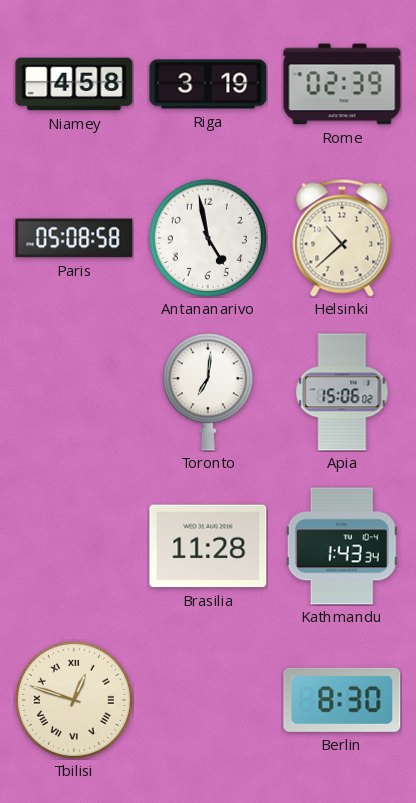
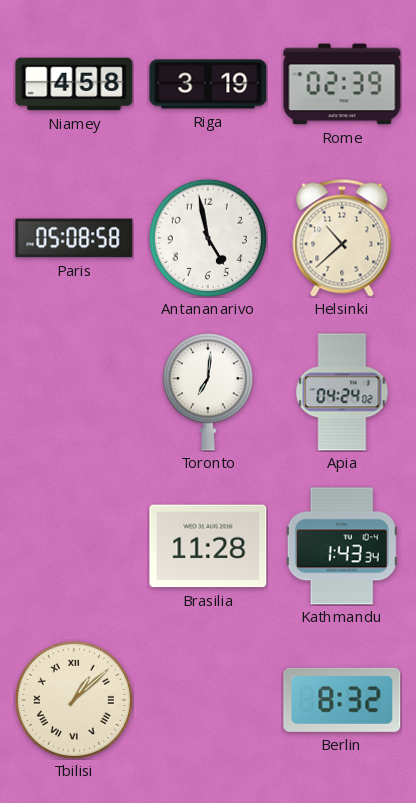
Apia: 15:06 -> 04:24
Tbilisi: 12:48 -> 1:08
Berlin: 8:30 -> 8:32
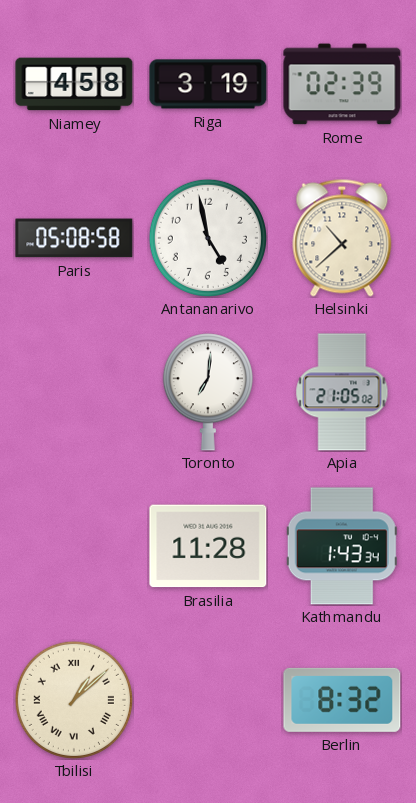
Apia: 04:24 -> 21:05
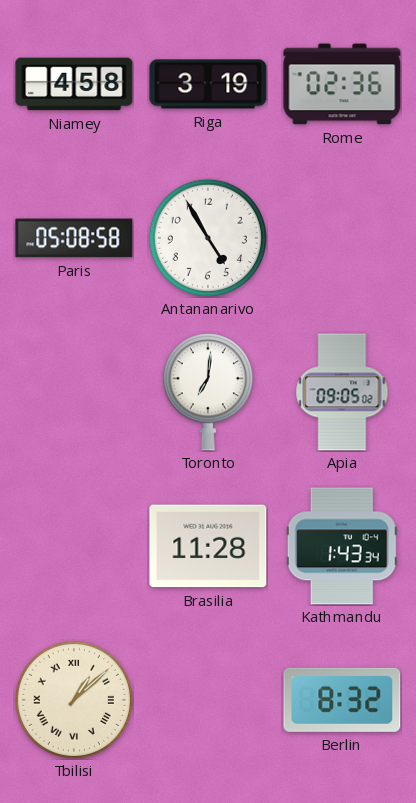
Rome: 02:39 -> 02:36
Antananarivo: 4:58 -> 4:55
Helsinki: 10:38 -> none
Apia: 21:05 -> 09:05
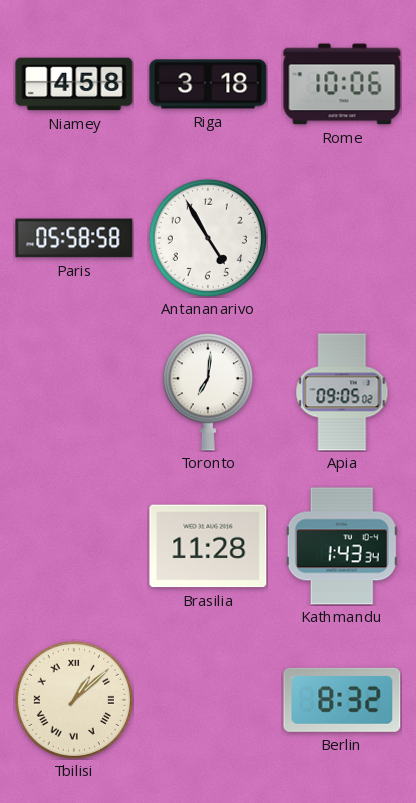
Riga: 3:19 -> 3:18
Rome: 02:36 -> 10:06
Paris: 05:08 -> 05:58
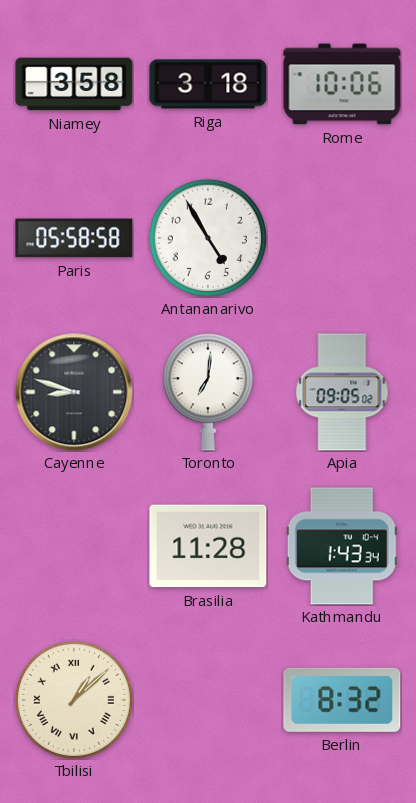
Niamey: 4:58 -> 3:58
Cayenne: none -> 8:48
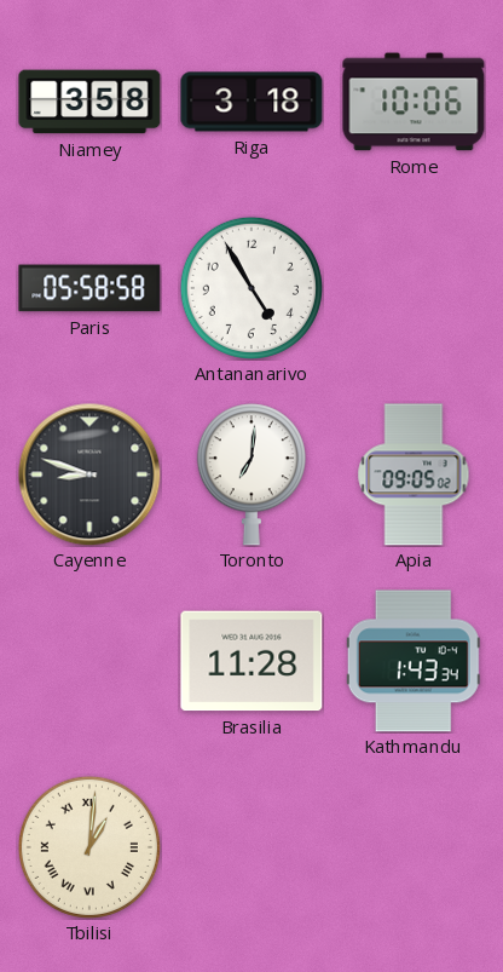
Tbilisi: 1:08 -> 1:01
Berlin: 8:32 -> none
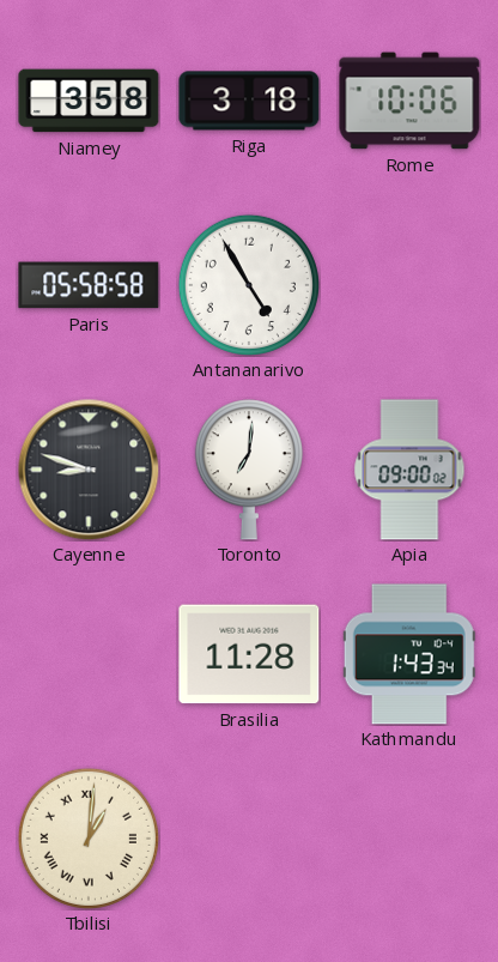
Apia: 09:05 -> 09:00
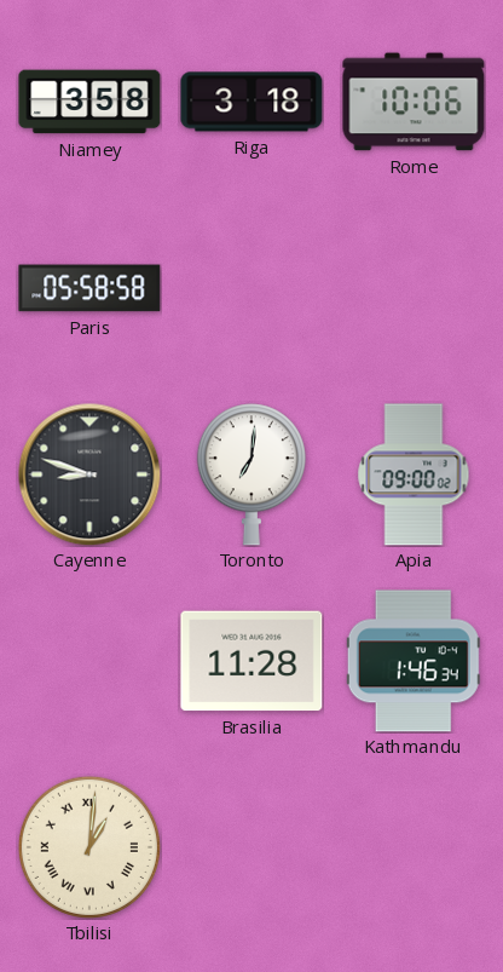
Antananarivo: 4:55 -> none
Kathmandu: 1:43 -> 1:46
